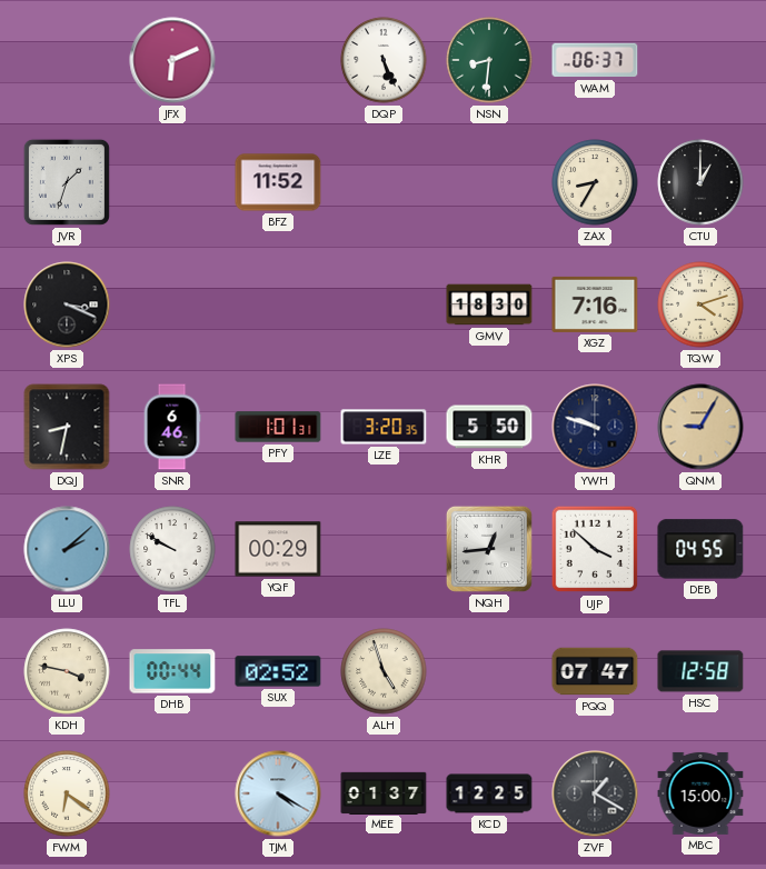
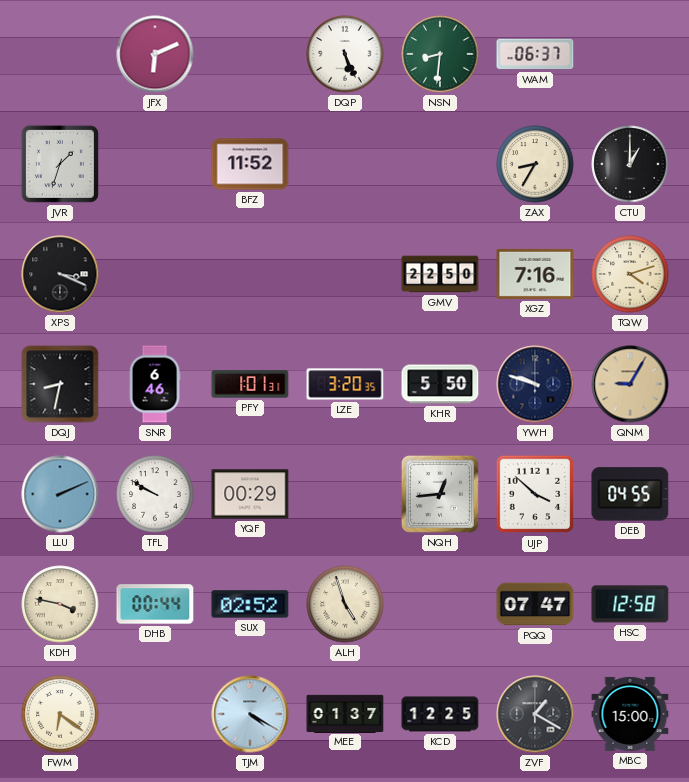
GMV: 18:30 -> 22:50
LLU: 2:08 -> 2:11
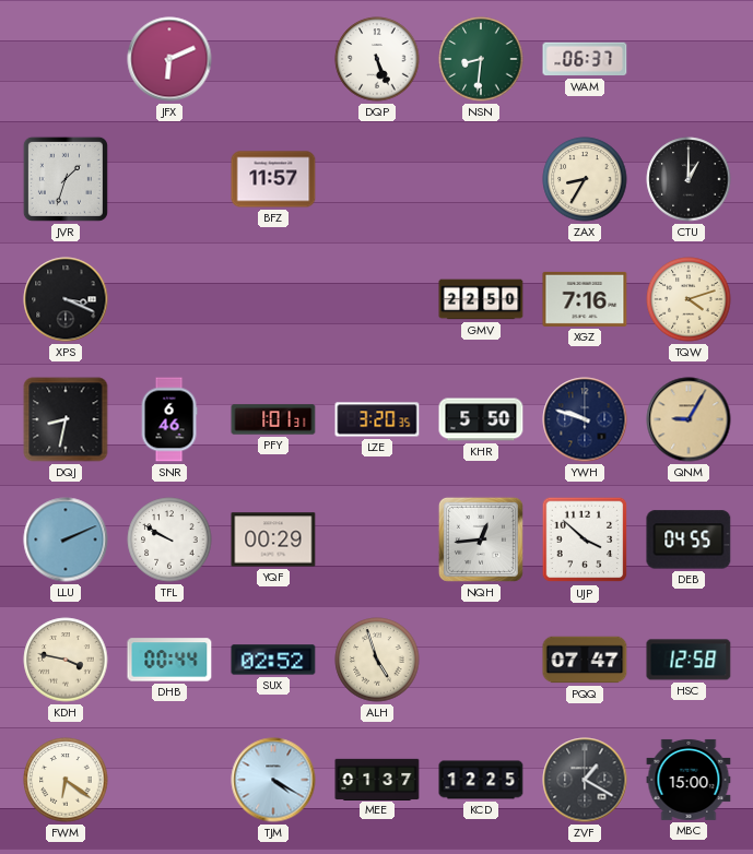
BFZ: 11:52 -> 11:57
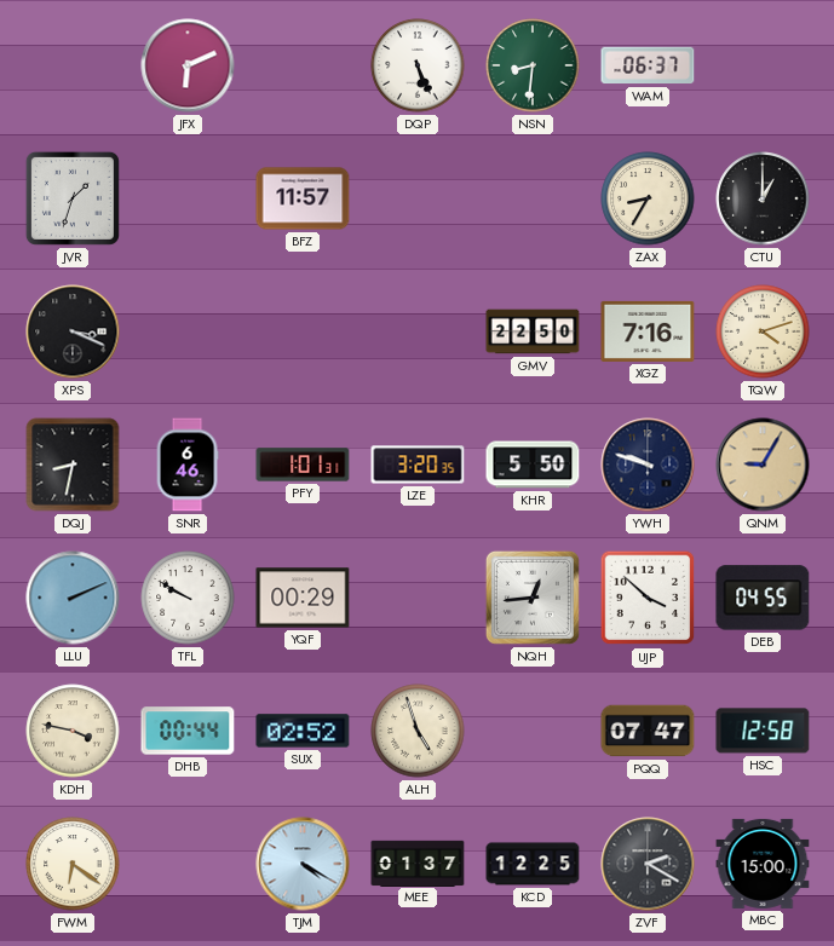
ZVF: 1:20 -> 2:20
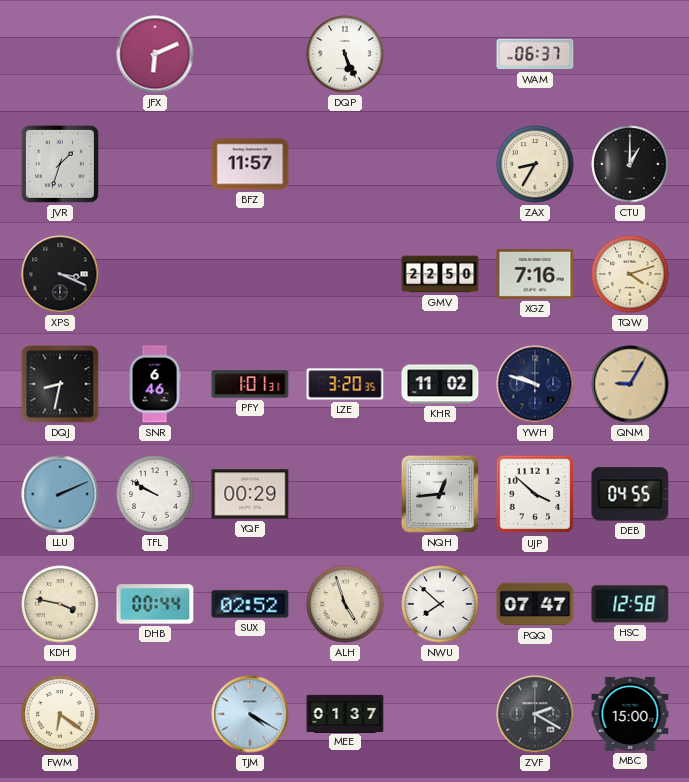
NSN: 8:31 -> none
KHR: 5:50 -> 11:02
NWU: none -> 7:52
KCD: 12:25 -> none
